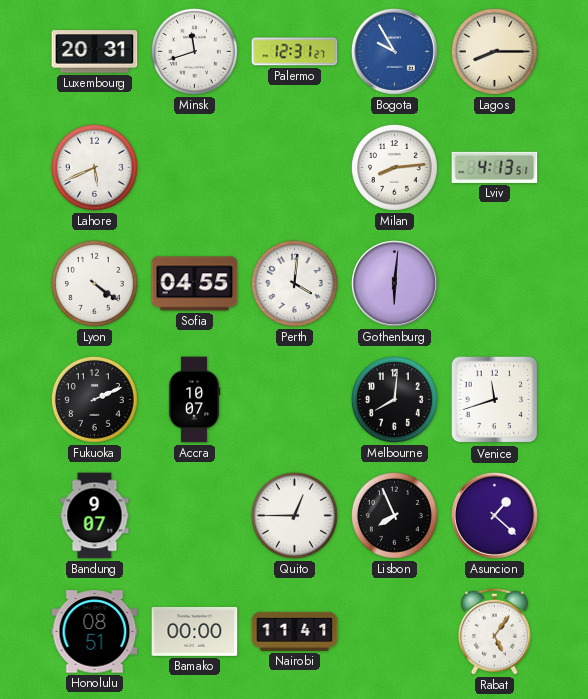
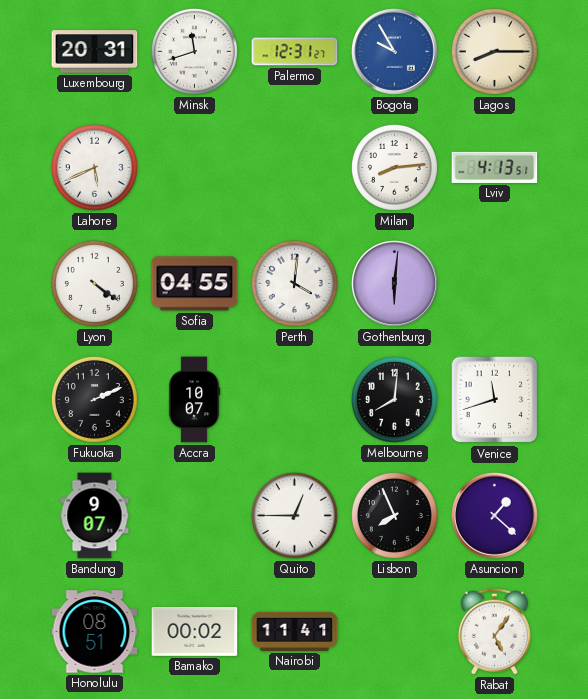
Bamako: 00:00 -> 00:02
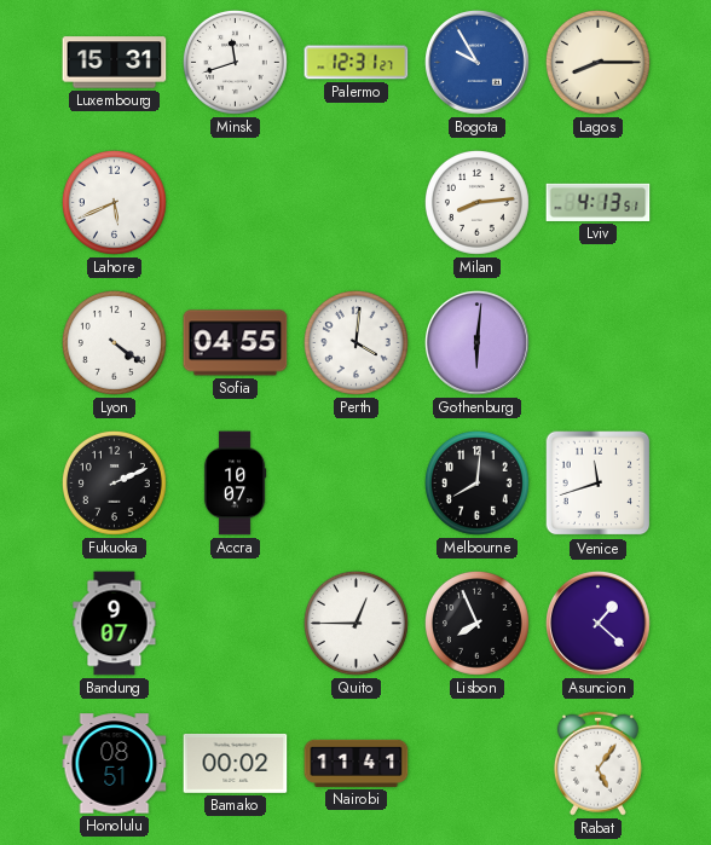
Luxembourg: 20:31 -> 15:31
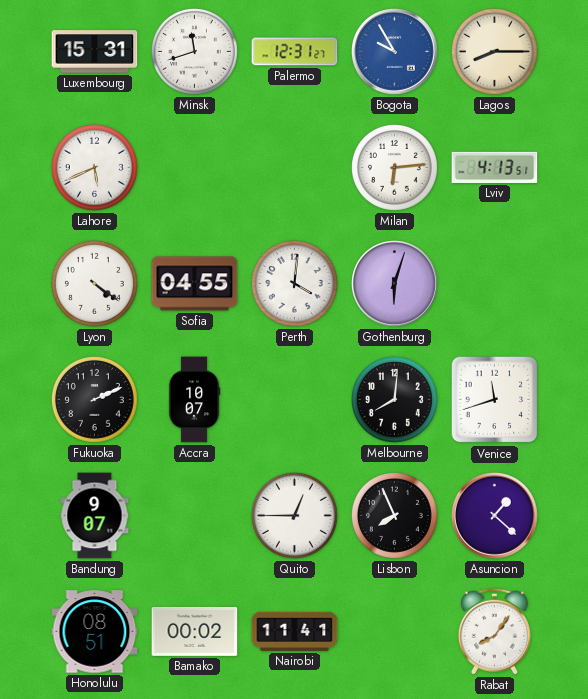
Milan: 8:14 -> 6:14
Gothenburg: 6:01 -> 6:03
Rabat: 5:06 -> 8:06
